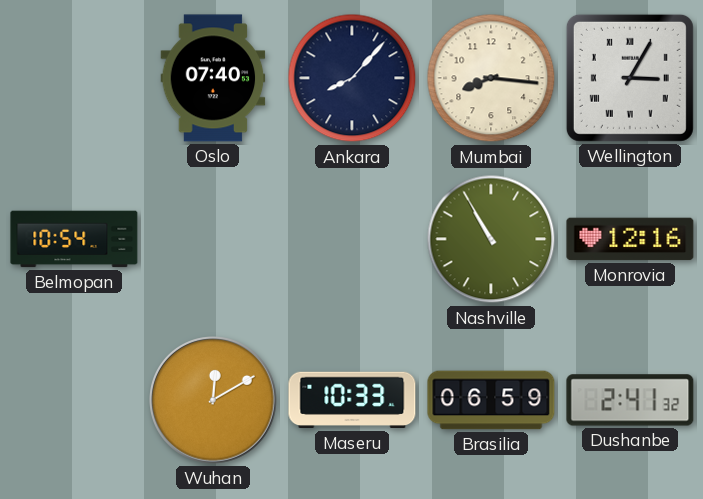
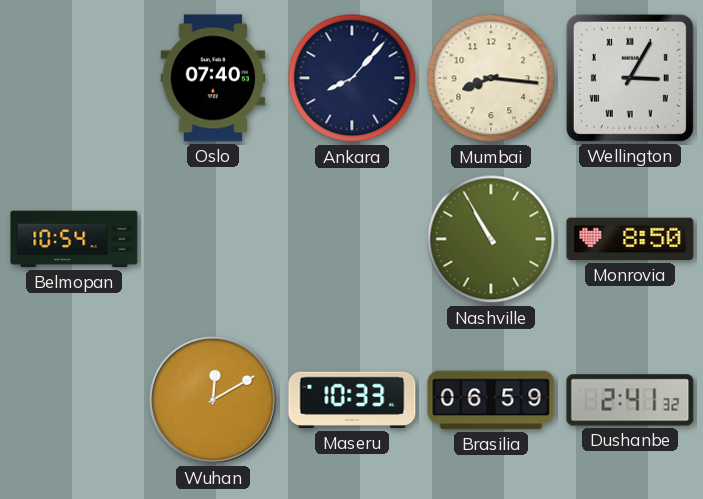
Monrovia: 12:16 -> 8:50
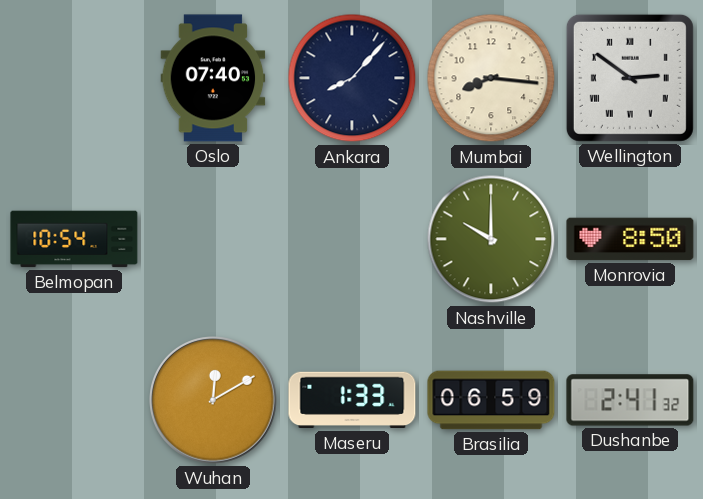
Wellington: 3:05 -> 2:51
Nashville: 10:55 -> 10:00
Maseru: 10:33 -> 1:33
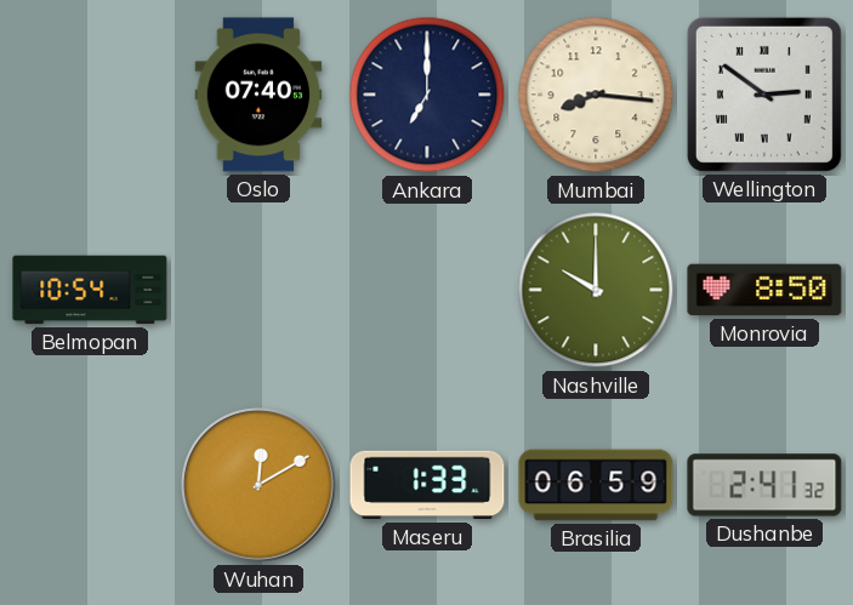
Ankara: 8:07 -> 7:00
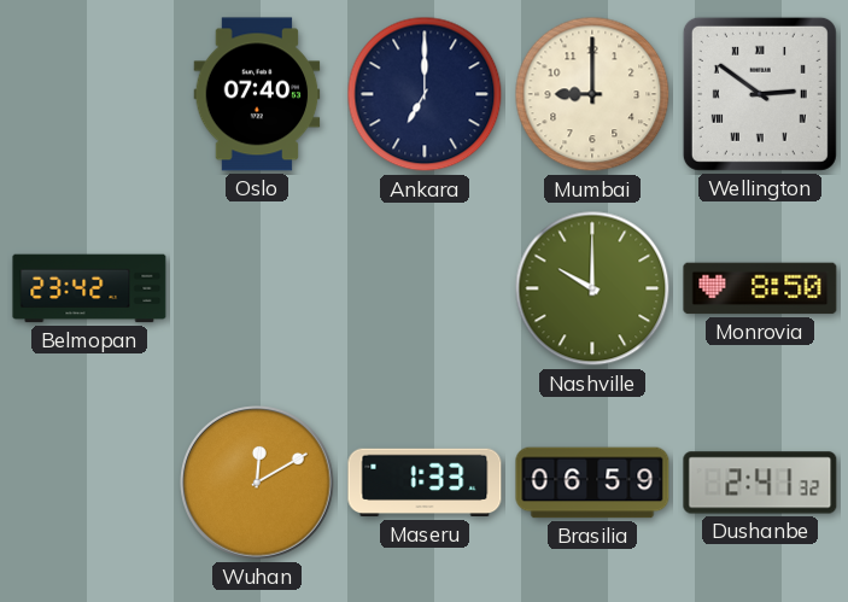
Mumbai: 8:16 -> 9:00
Belmopan: 10:54 -> 23:42
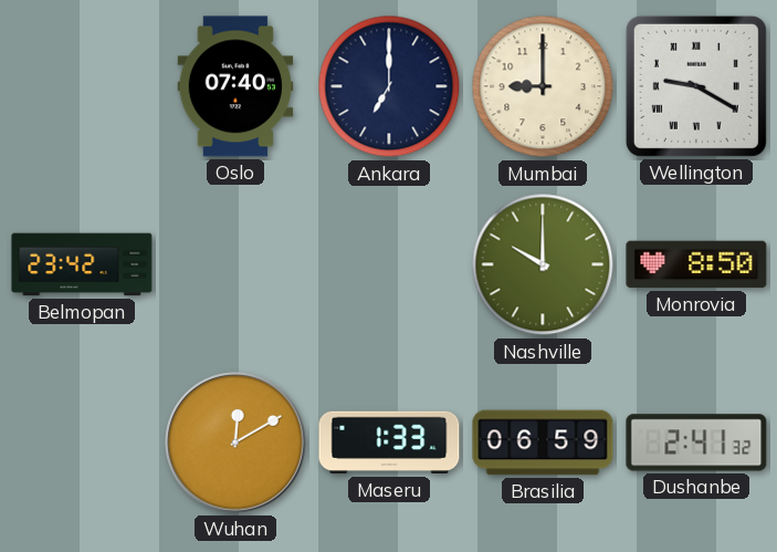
Wellington: 2:51 -> 9:20
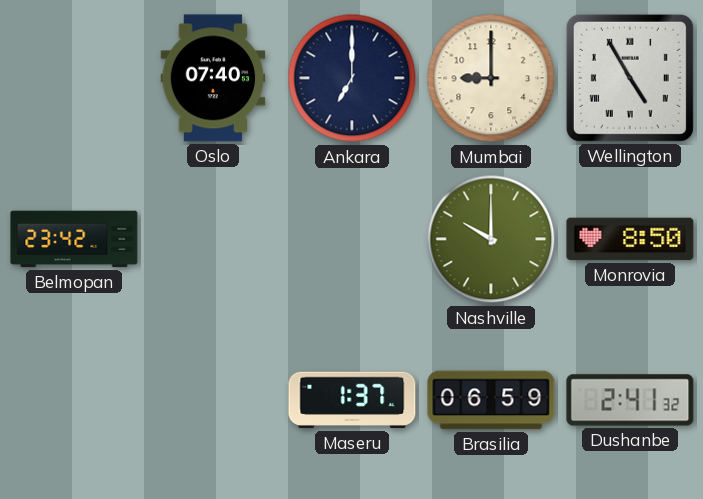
Wellington: 9:20 -> 4:55
Wuhan: 12:10 -> none
Maseru: 1:33 -> 1:37
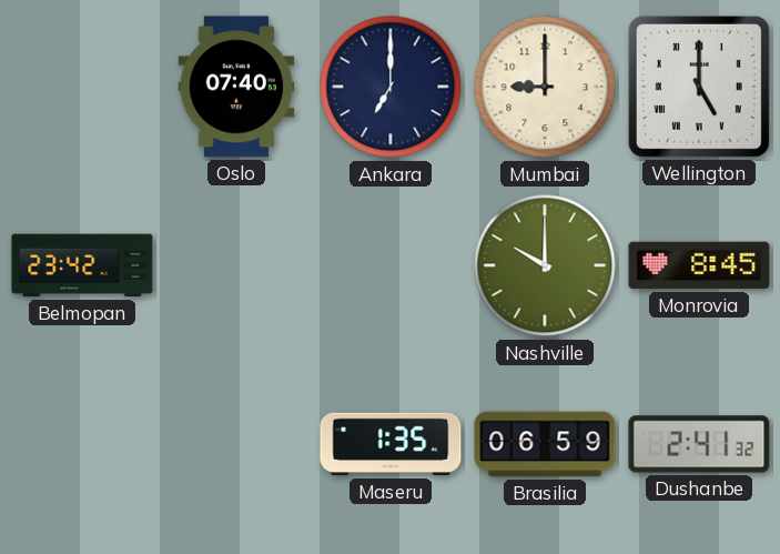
Wellington: 4:55 -> 5:00
Monrovia: 8:50 -> 8:45
Maseru: 1:37 -> 1:35
